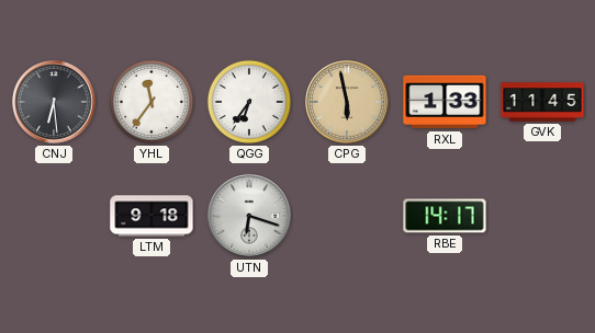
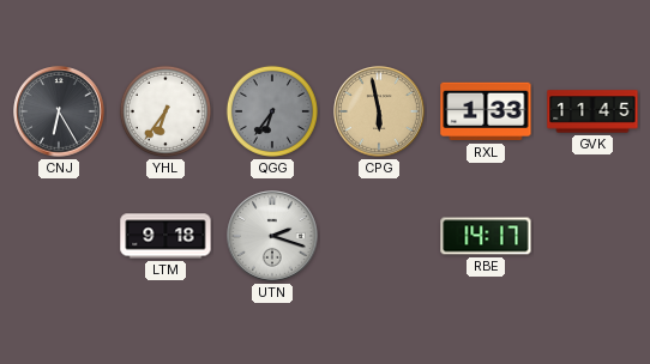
CNJ: 6:29 -> 6:25
YHL: 11:36 -> 6:36
QGG dial: white -> grey
UTN: 6:18 -> 2:18
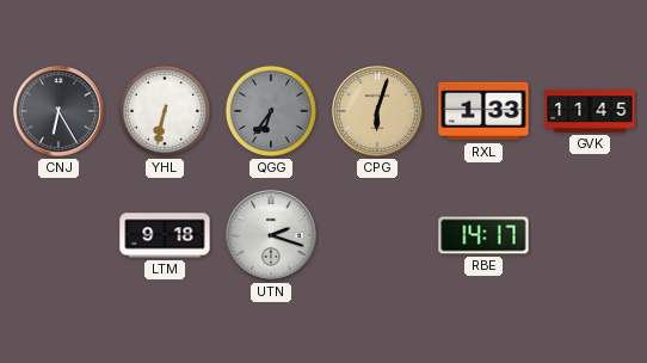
YHL: 6:36 -> 6:32
CPG: 5:58 -> 6:03
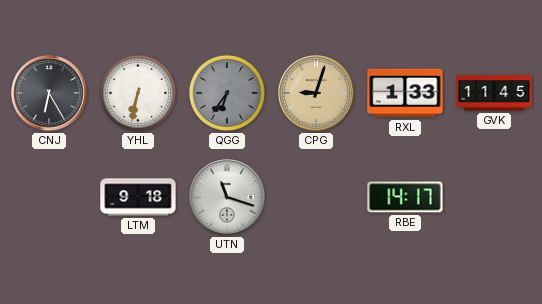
CPG: 6:03 -> 9:03
UTN: 2:18 -> 11:18
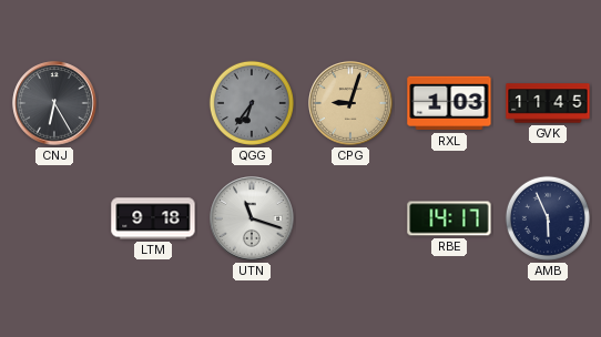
YHL: 6:32 -> none
RXL: 1:33 -> 1:03
AMB: none -> 5:56
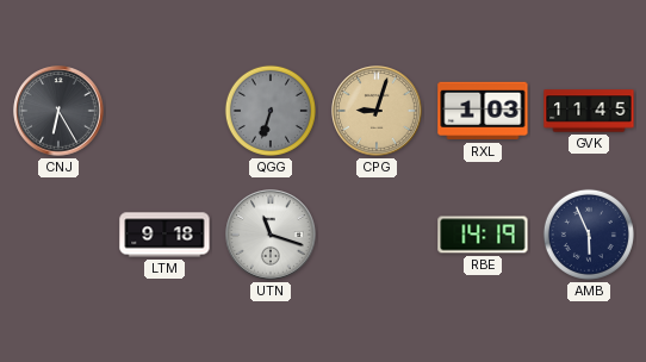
QGG: 6:36 -> 6:33
RBE: 14:17 -> 14:19
